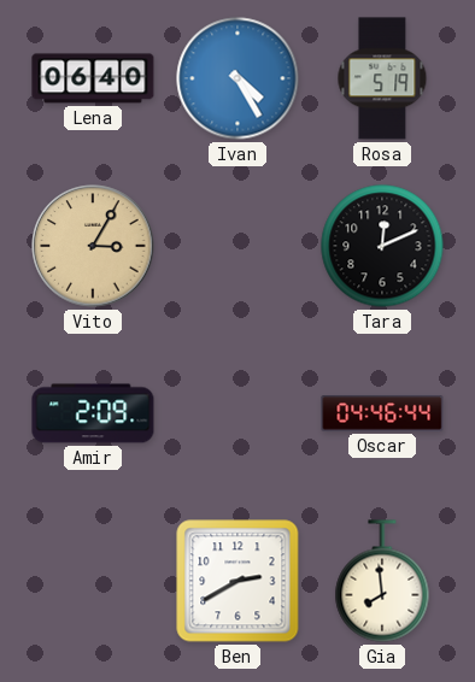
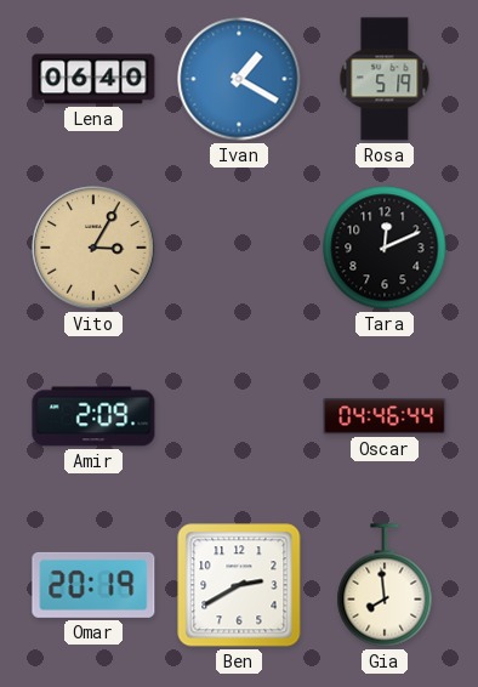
Ivan: 4:25 -> 1:20
Omar: none -> 20:19
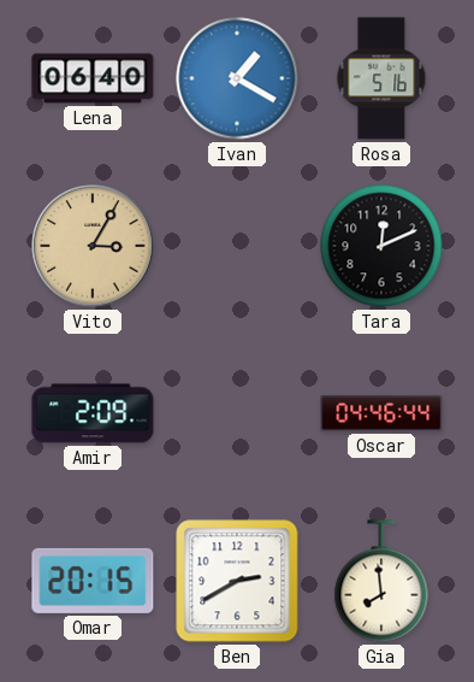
Rosa: 5:19 -> 5:16
Omar: 20:19 -> 20:15
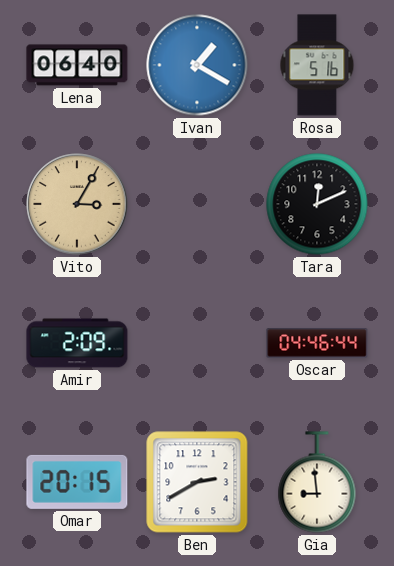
Gia: 7:59 -> 8:59
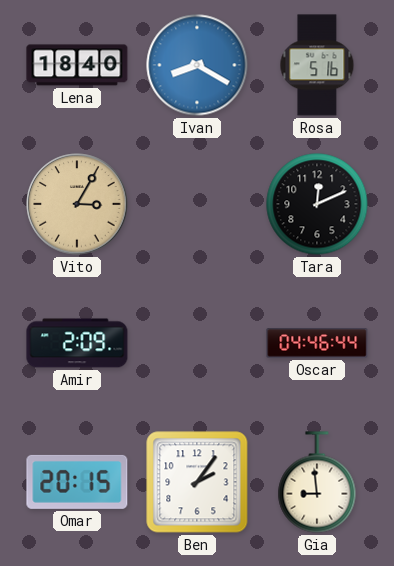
Lena: 06:40 -> 18:40
Ivan: 1:20 -> 8:20
Ben: 2:40 -> 2:06
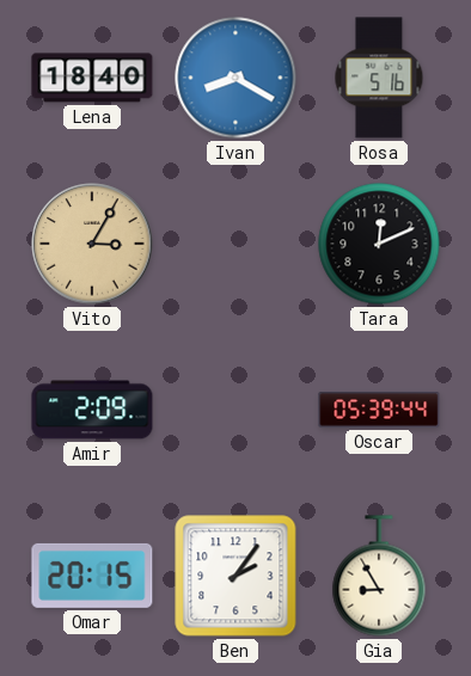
Oscar: 04:46 -> 05:39
Gia: 8:59 -> 8:55
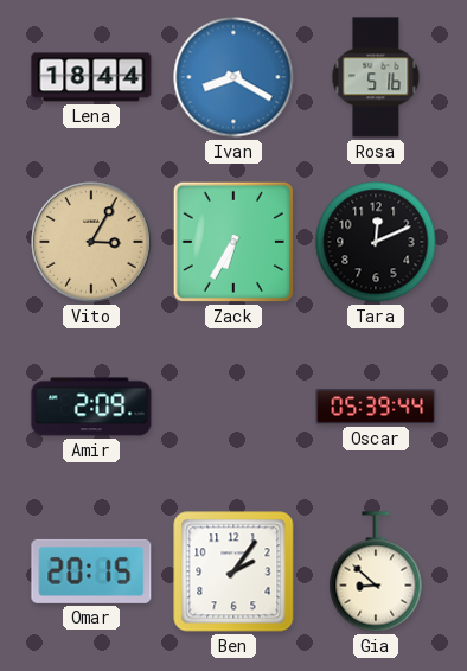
Lena: 18:40 -> 18:44
Zack: none -> 6:35
Gia: 8:55 -> 8:52
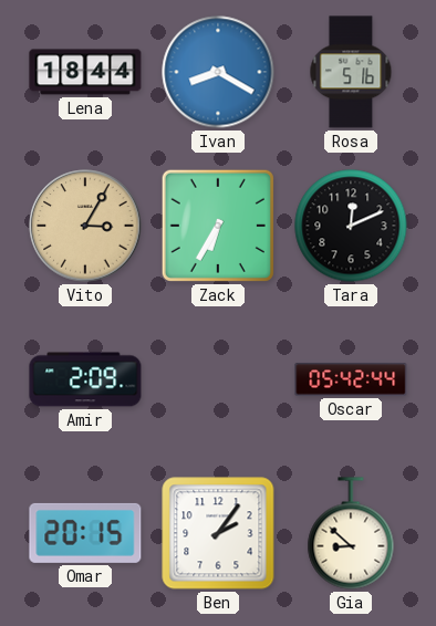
Oscar: 05:39 -> 05:42
